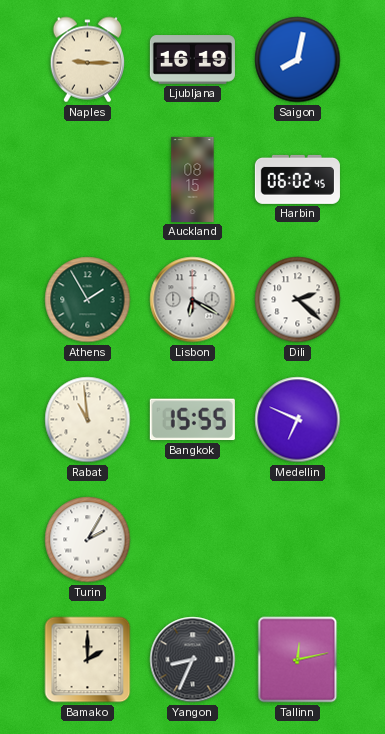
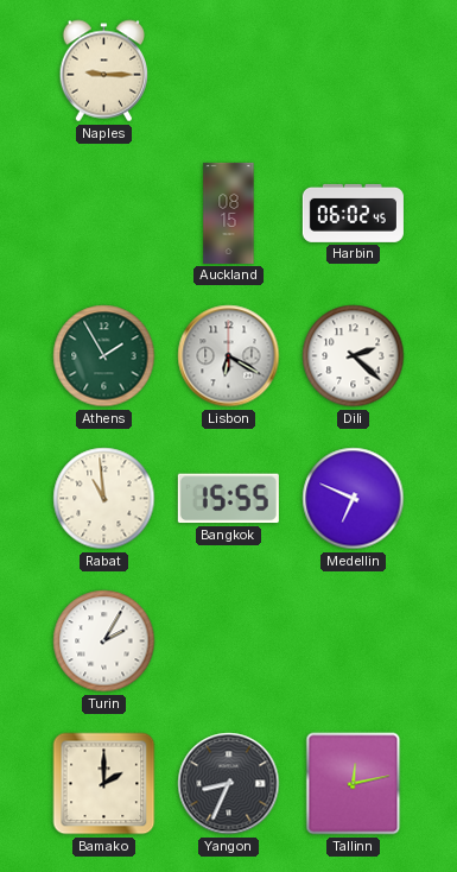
Ljubljana: 16:19 -> none
Saigon: 8:02 -> none
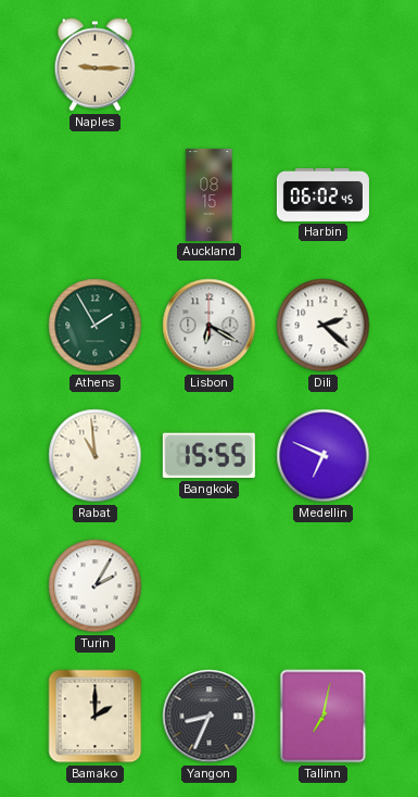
Tallinn: 12:13 -> 7:02
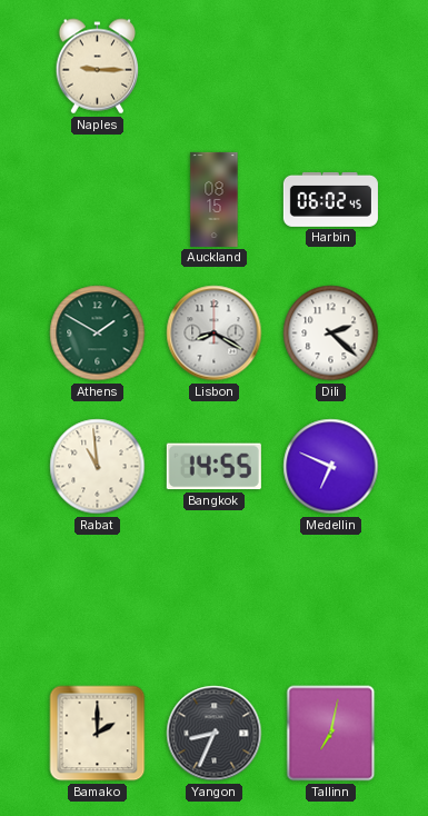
Athens: 1:55 -> 1:50
Lisbon: 6:20 -> 8:20
Bangkok: 15:55 -> 14:55
Turin: 2:05 -> none
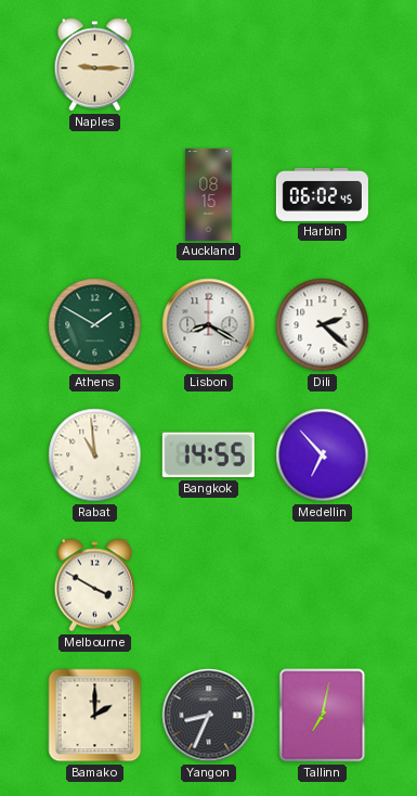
Medellin: 6:49 -> 6:53
Melbourne: none -> 3:50
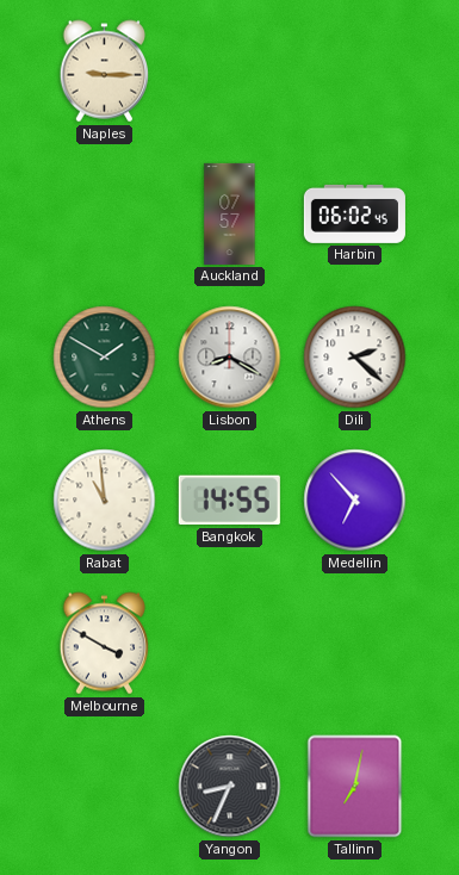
Auckland: 08:15 -> 07:57
Bamako: 2:00 -> none
